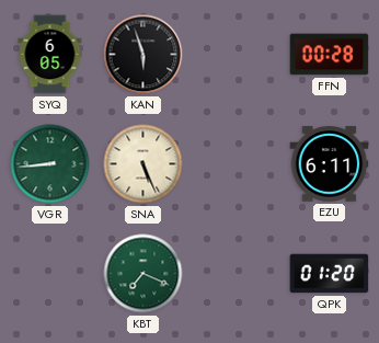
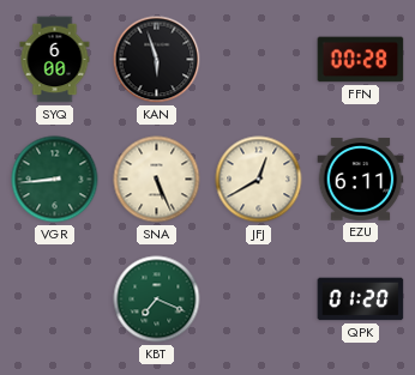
SYQ: 6:05 -> 6:00
JFJ: none -> 12:40
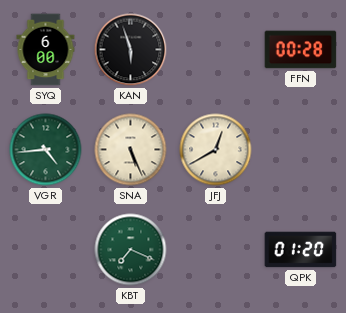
VGR: 8:44 -> 4:44
EZU: 6:11 -> none
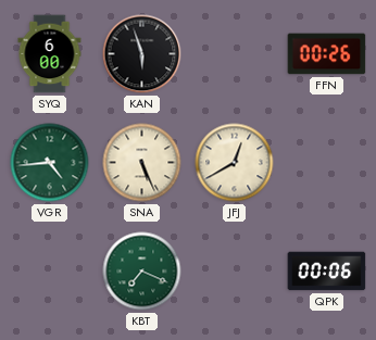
FFN: 00:28 -> 00:26
QPK: 01:20 -> 00:06
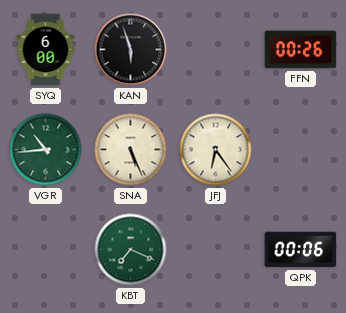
VGR: 4:44 -> 10:44
JFJ: 12:40 -> 6:24
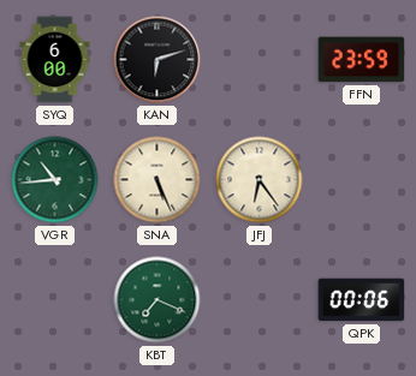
KAN: 5:57 -> 6:12
FFN: 00:26 -> 23:59
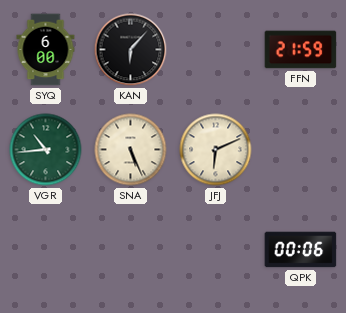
KAN: 6:12 -> 6:07
FFN: 23:59 -> 21:59
JFJ: 6:24 -> 6:11
KBT: 7:19 -> none
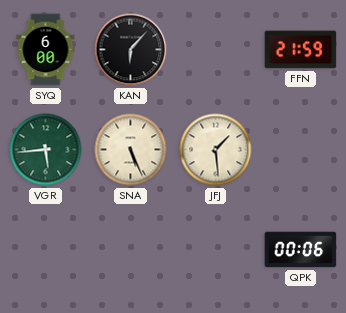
VGR: 10:44 -> 5:44
JFJ: 6:11 -> 1:29
